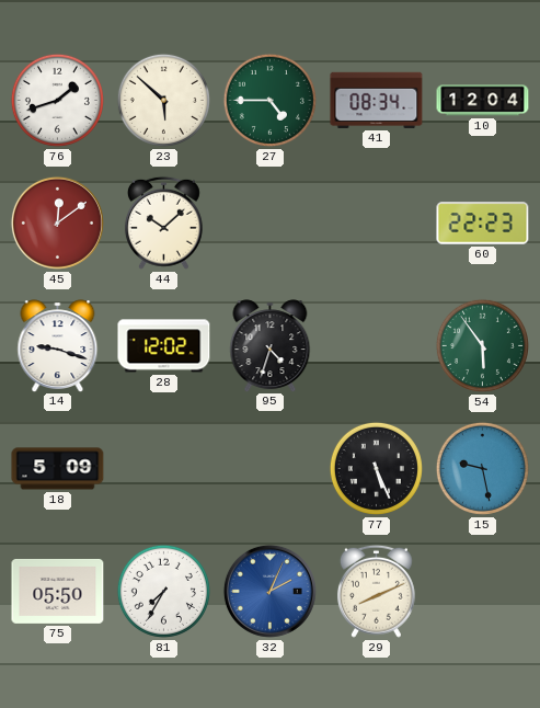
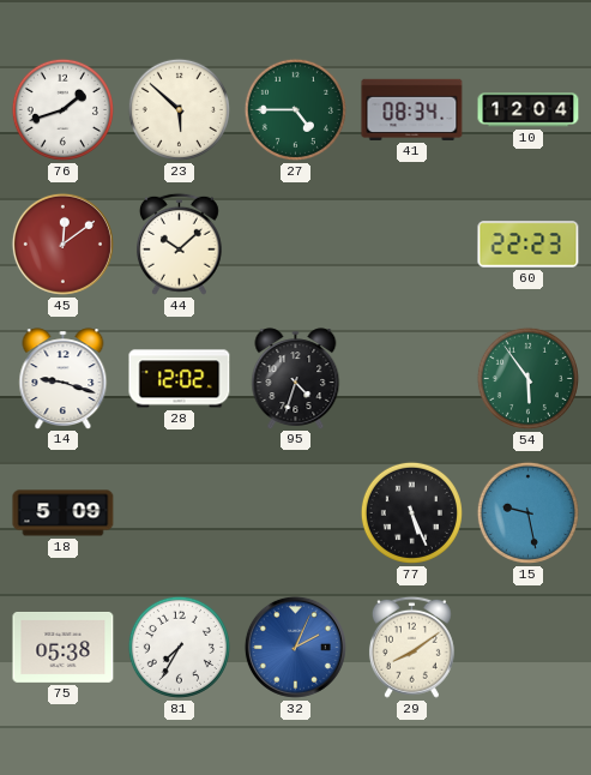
75: 05:50 -> 05:38
29: 8:11 -> 8:09
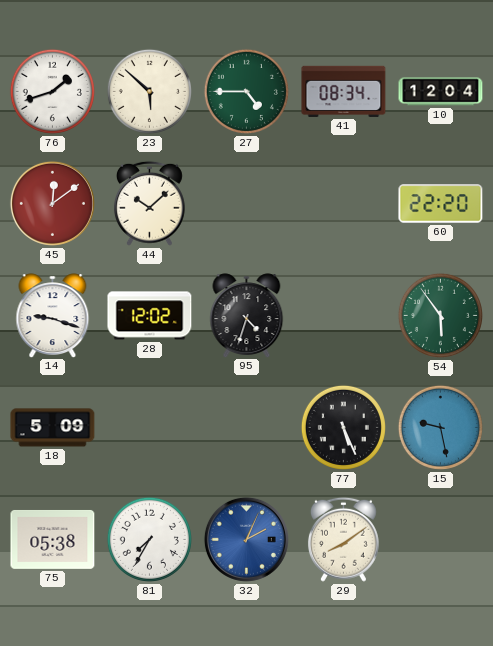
60: 22:23 -> 22:20
